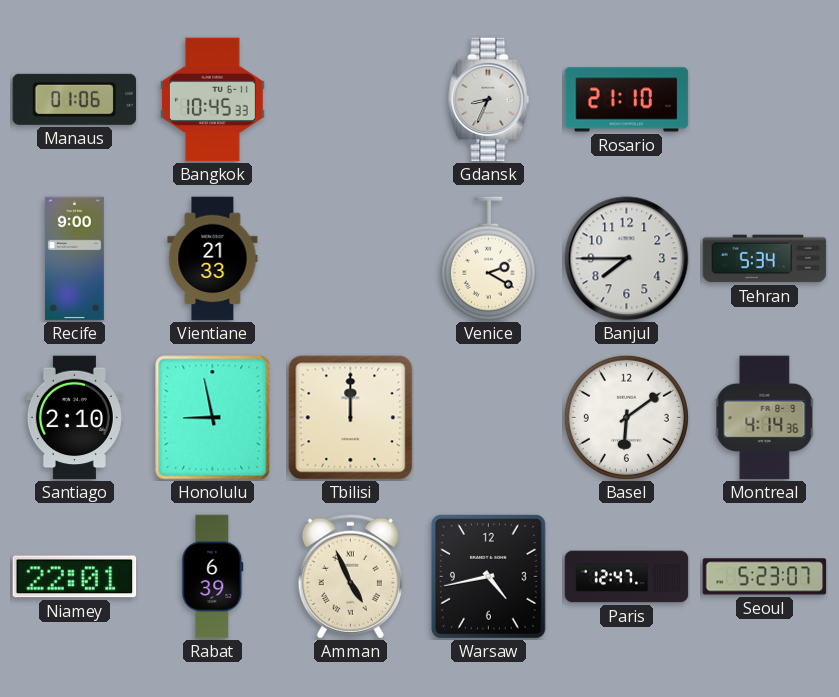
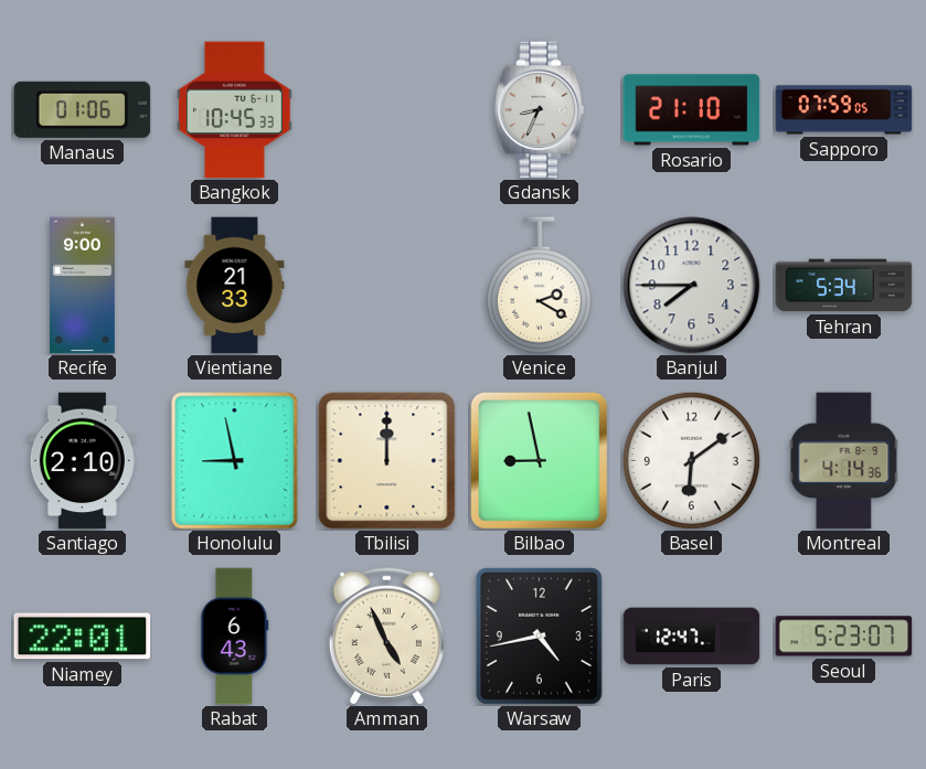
Sapporo: none -> 07:59
Bilbao: none -> 8:58
Rabat: 6:39 -> 6:43
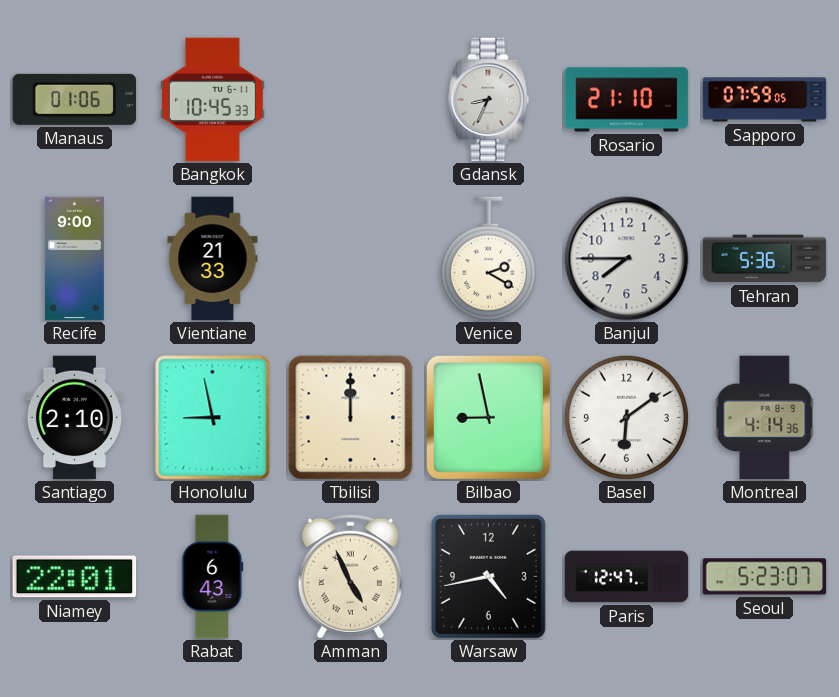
Tehran: 5:34 -> 5:36
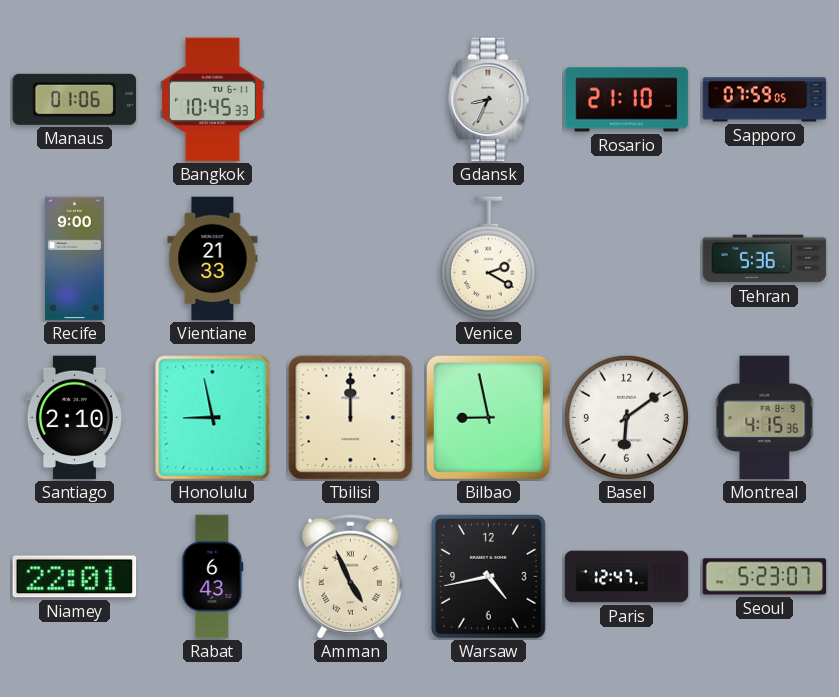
Banjul: 7:45 -> none
Montreal: 4:14 -> 4:15
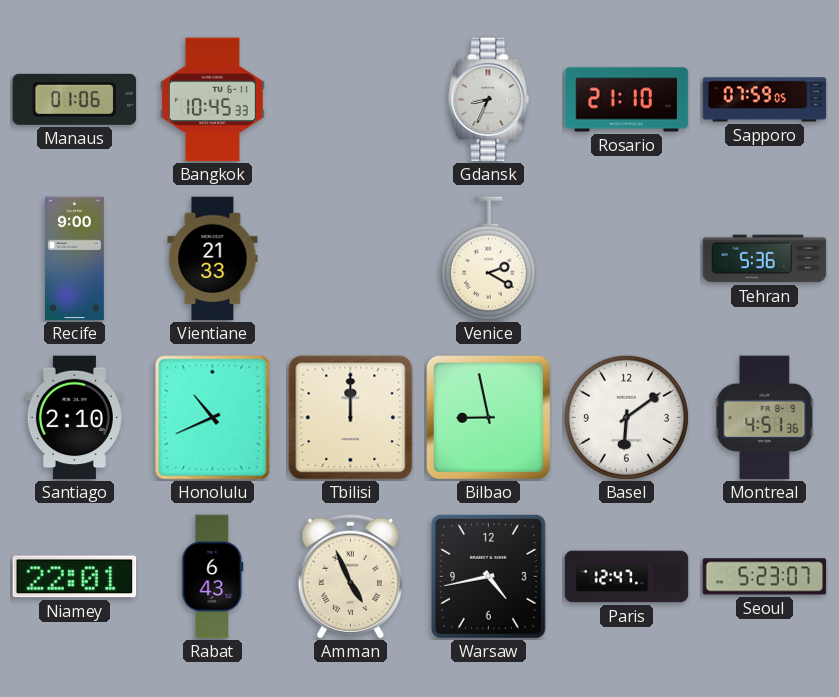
Honolulu: 8:58 -> 10:41
Montreal: 4:15 -> 4:51
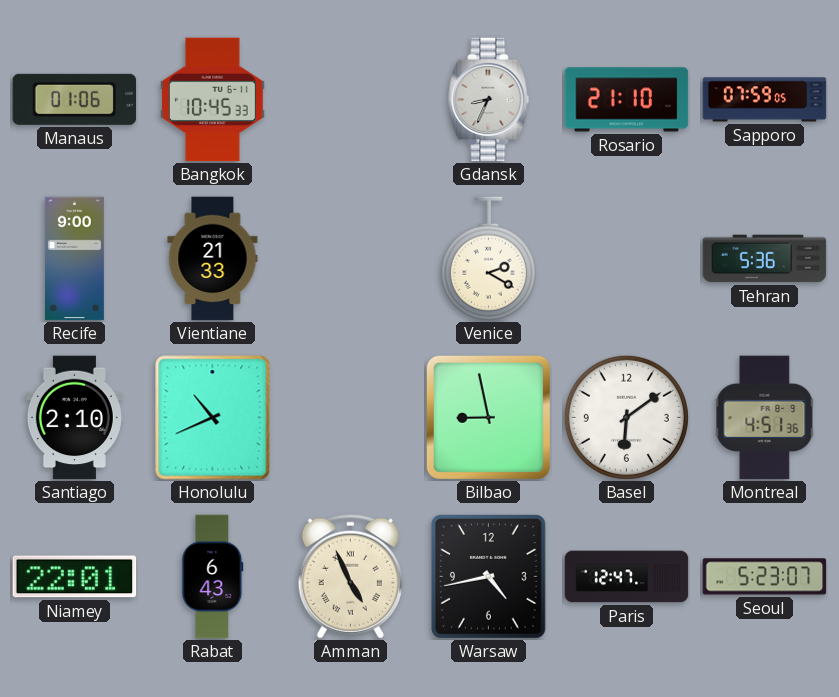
Tbilisi: 12:00 -> none
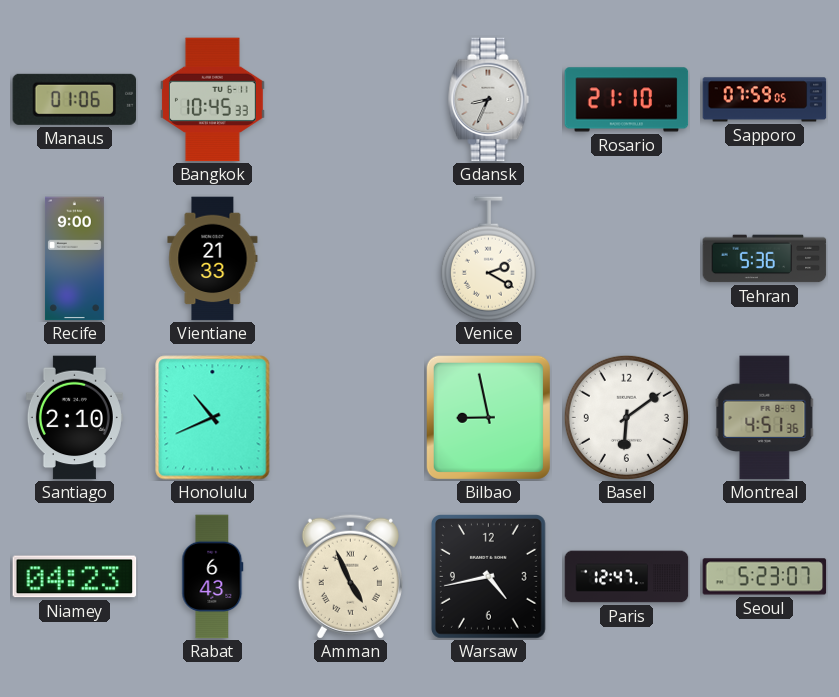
Niamey: 22:01 -> 04:23
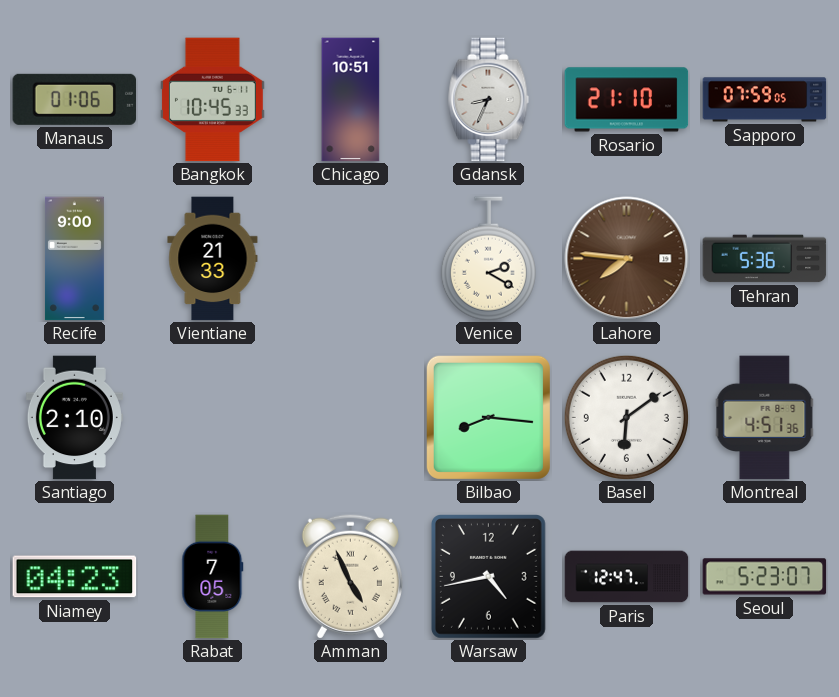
Chicago: none -> 10:51
Lahore: none -> 7:46
Honolulu: 10:41 -> none
Bilbao: 8:58 -> 8:16
Rabat: 6:43 -> 7:05
